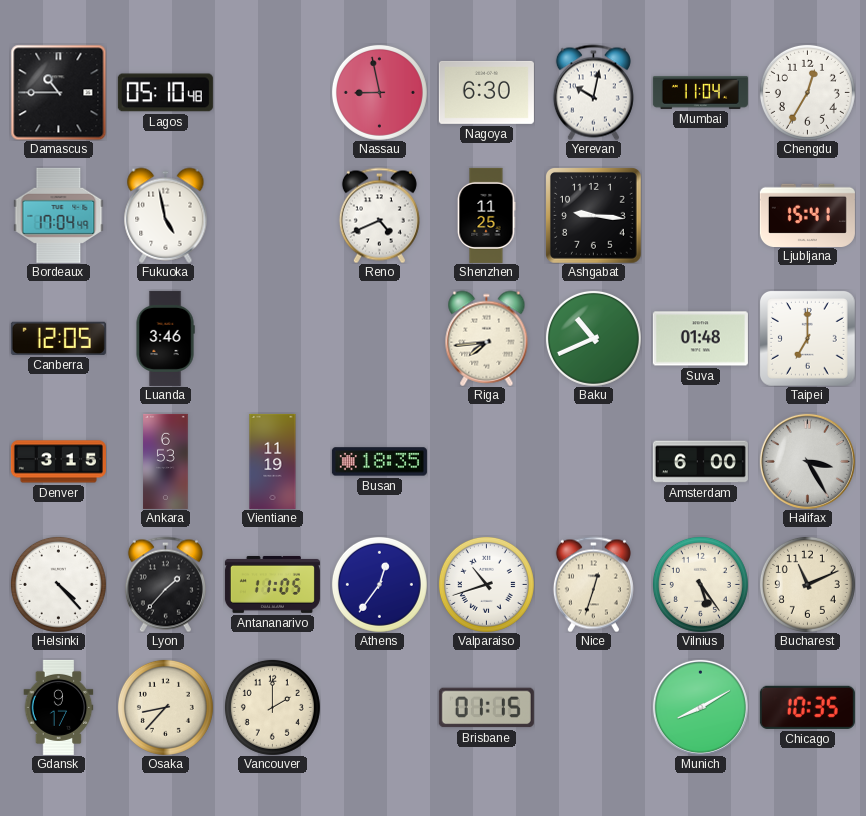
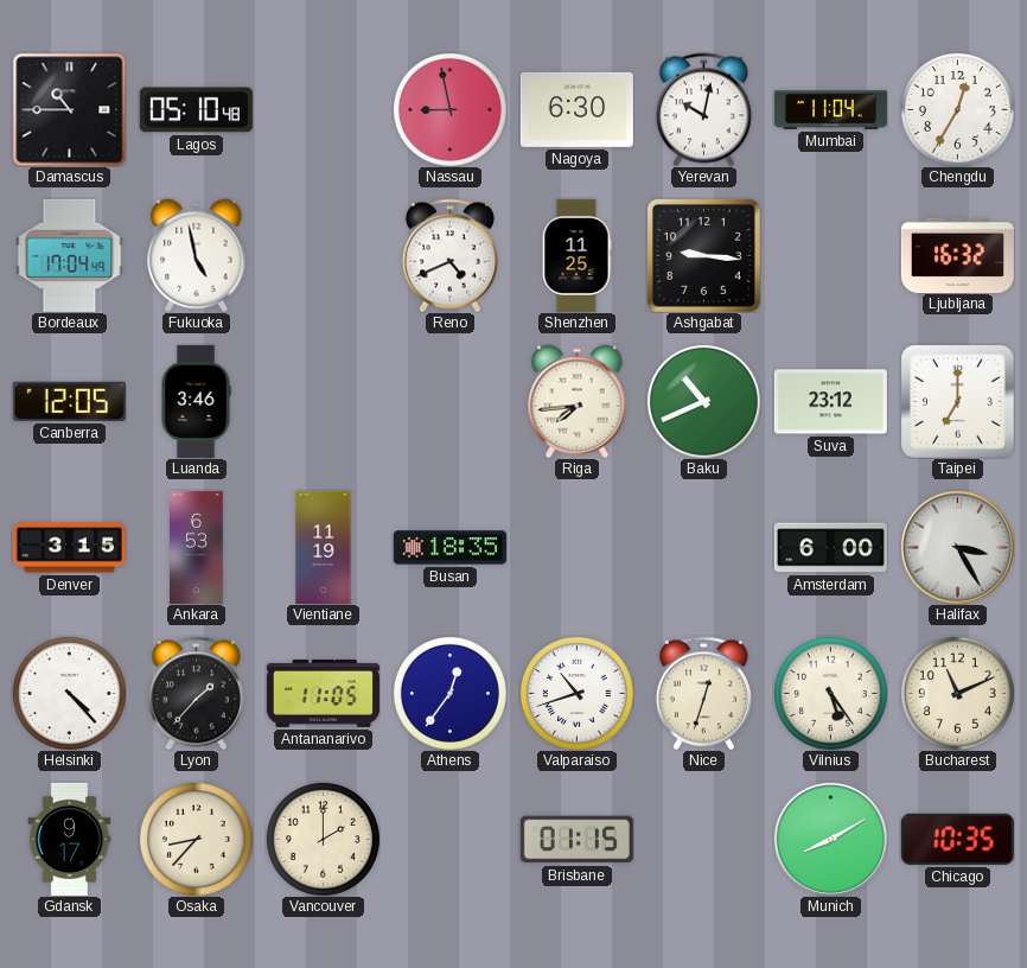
Ljubljana: 15:41 -> 16:32
Suva: 01:48 -> 23:12
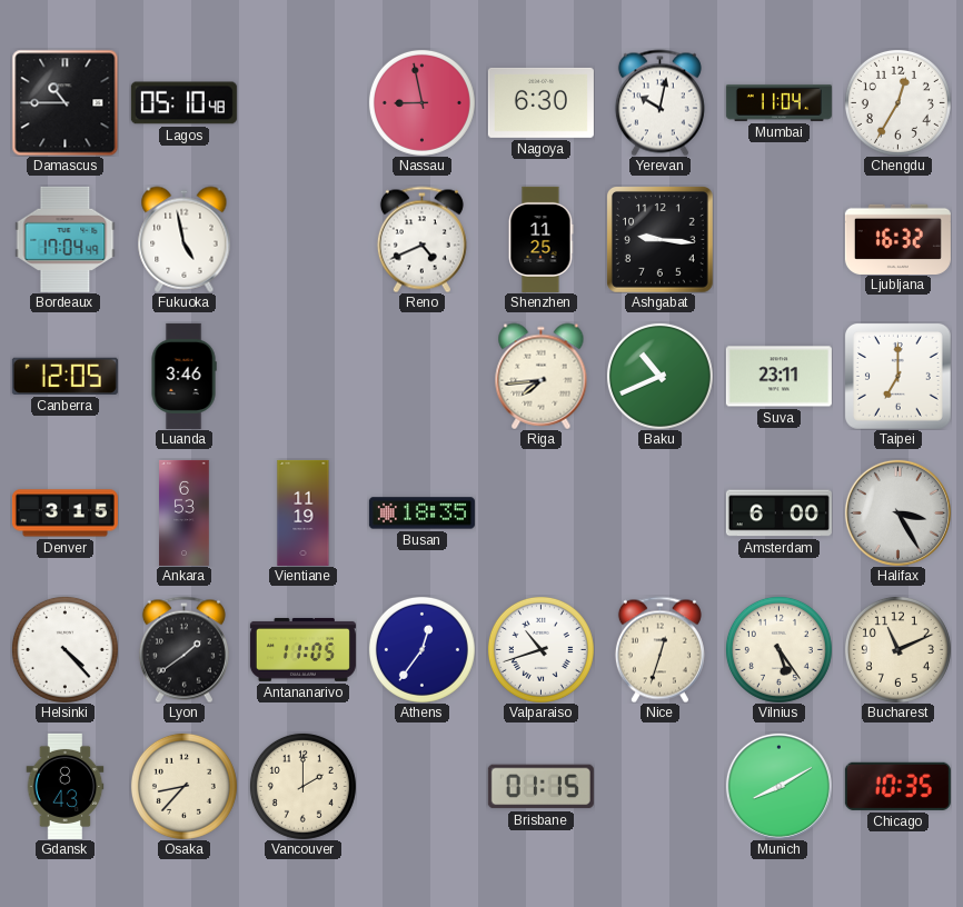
Suva: 23:12 -> 23:11
Lyon: 1:37 -> 1:39
Gdansk: 9:17 -> 8:43
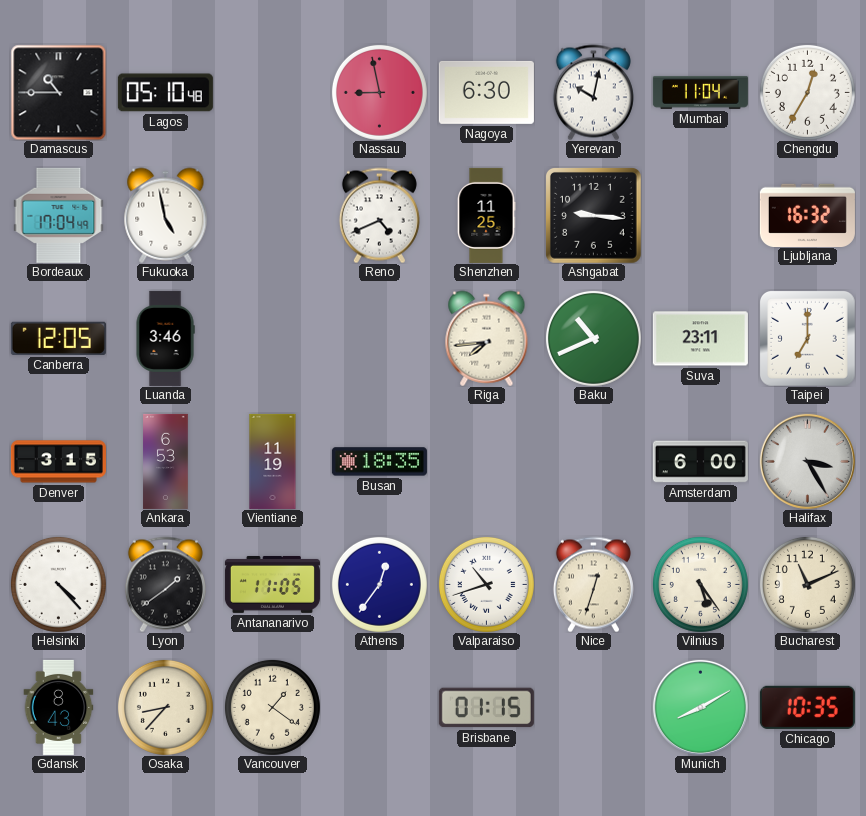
Vancouver: 2:00 -> 1:21
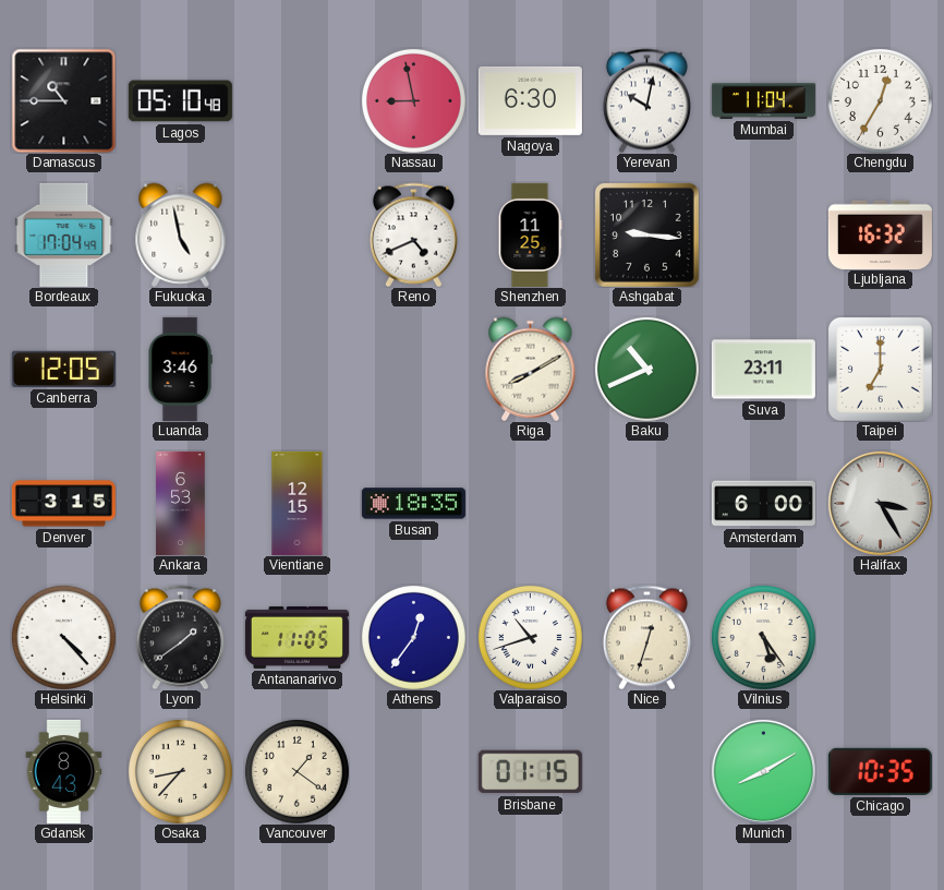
Riga: 7:44 -> 8:10
Vientiane: 11:19 -> 12:15
Bucharest: 11:11 -> none
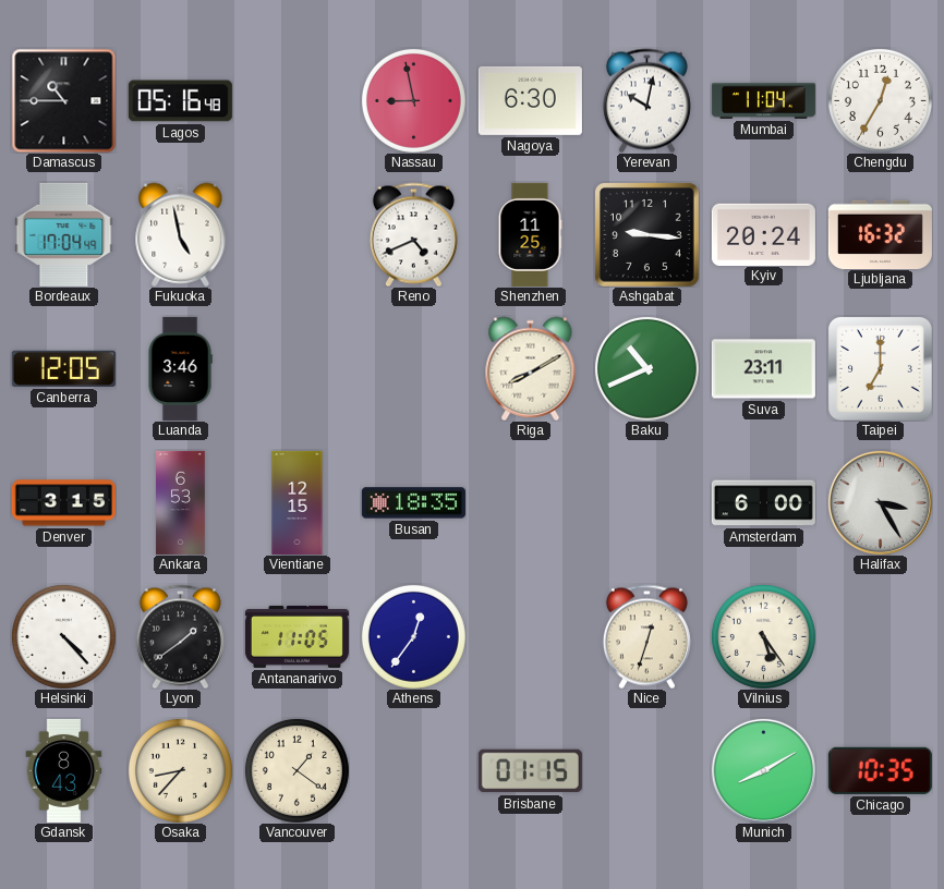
Lagos: 05:10 -> 05:16
Kyiv: none -> 20:24
Valparaiso: 10:42 -> none
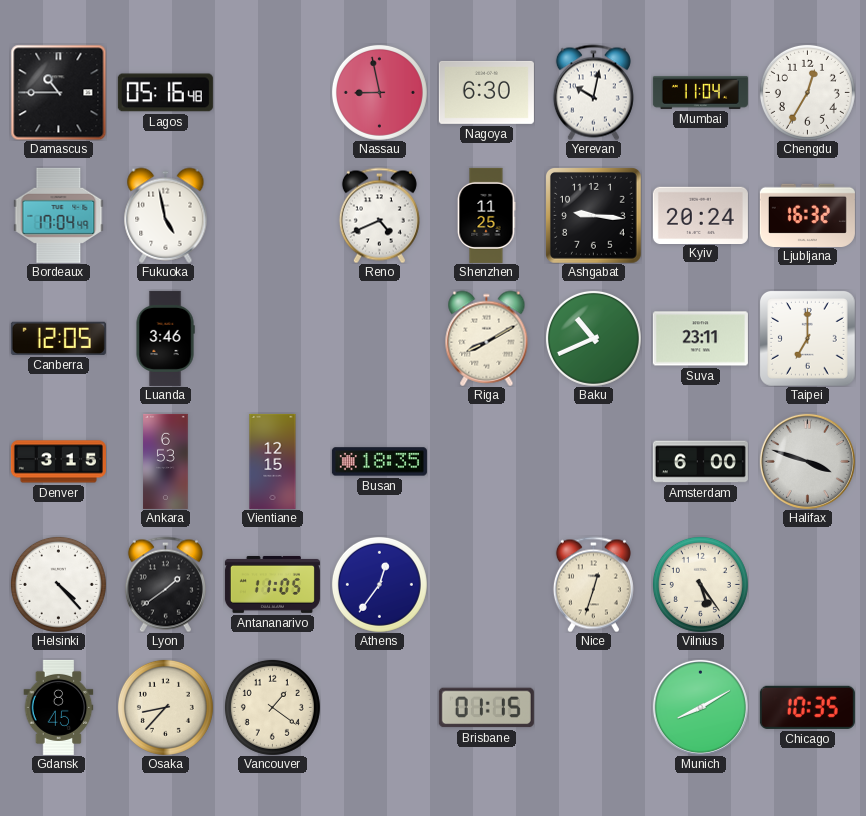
Halifax: 3:25 -> 3:48
Gdansk: 8:43 -> 8:45
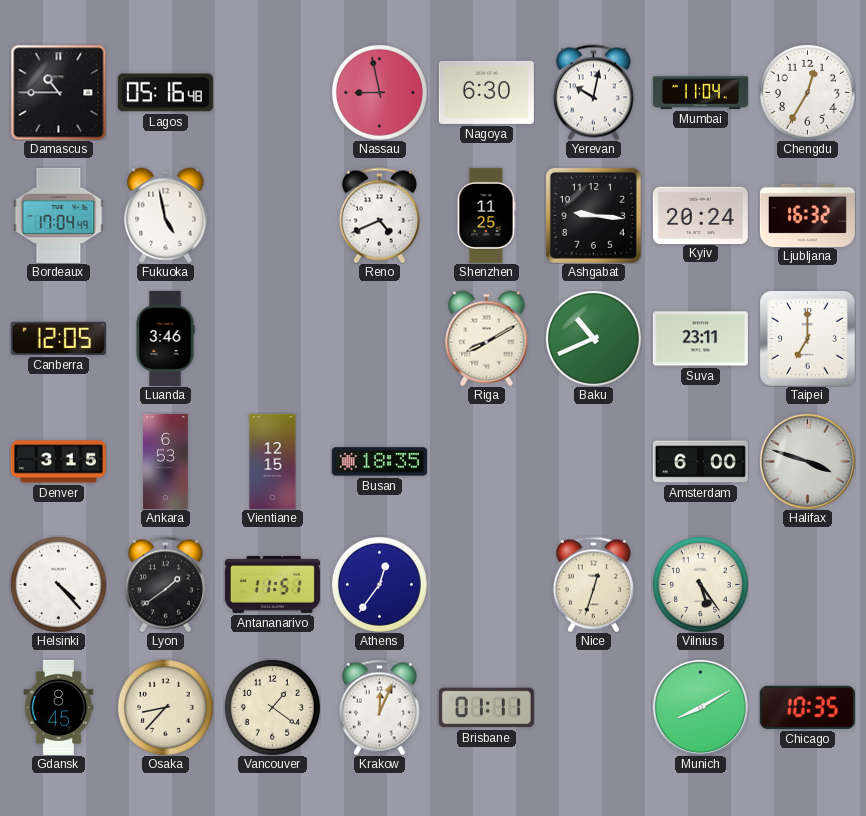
Antananarivo: 11:05 -> 11:51
Krakow: none -> 12:04
Brisbane: 01:15 -> 01:11
